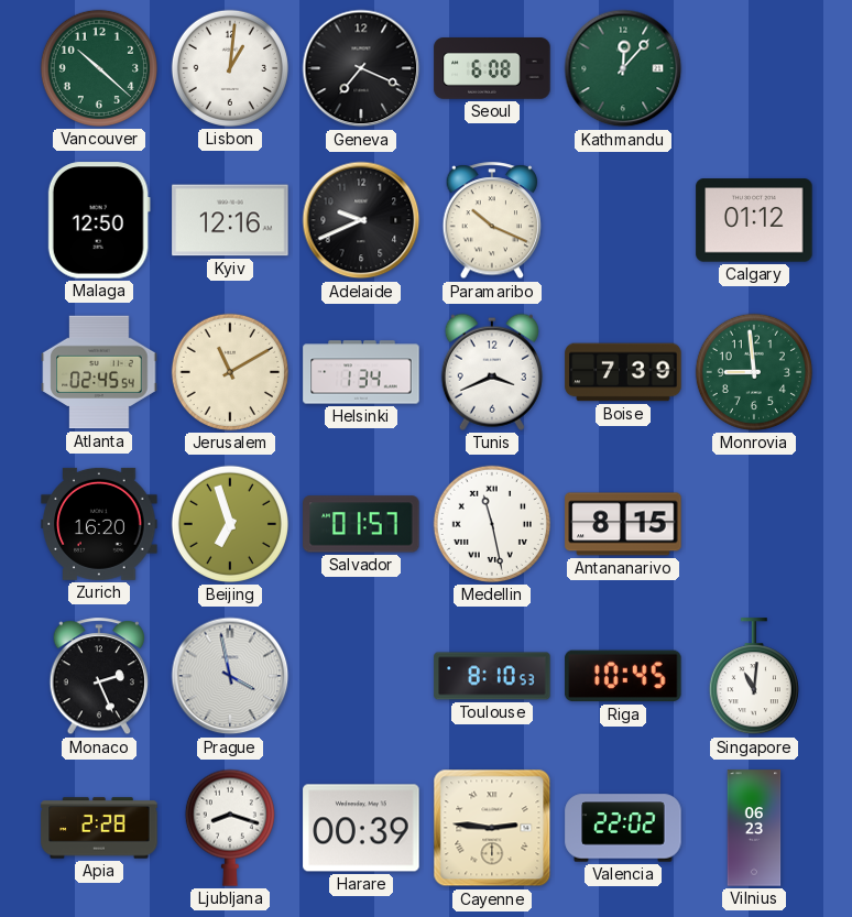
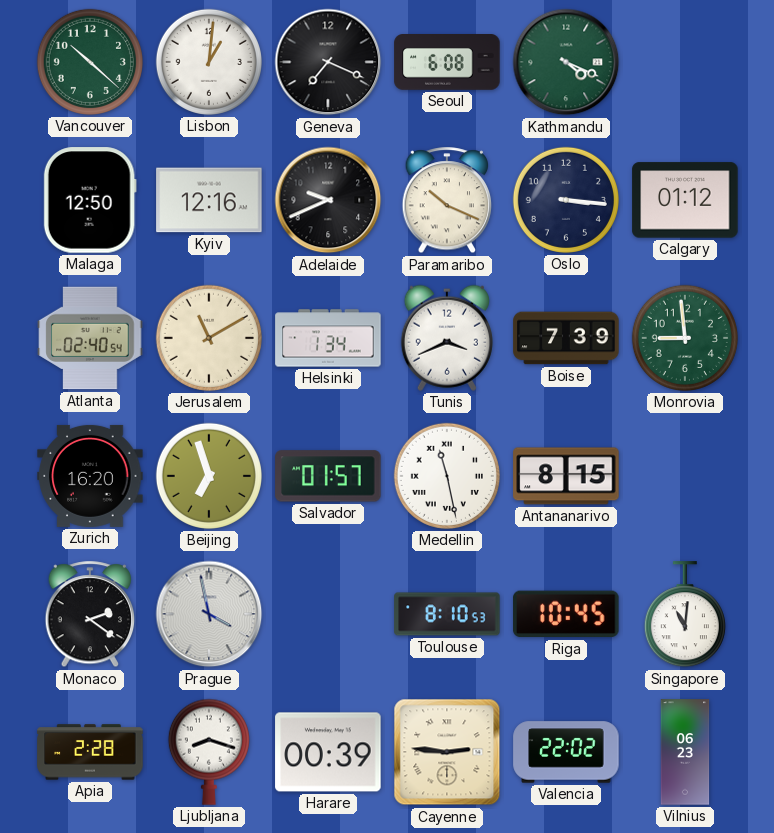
Kathmandu: 12:07 -> 4:19
Oslo: none -> 3:16
Atlanta: 02:45 -> 02:40
Monaco: 2:26 -> 2:21
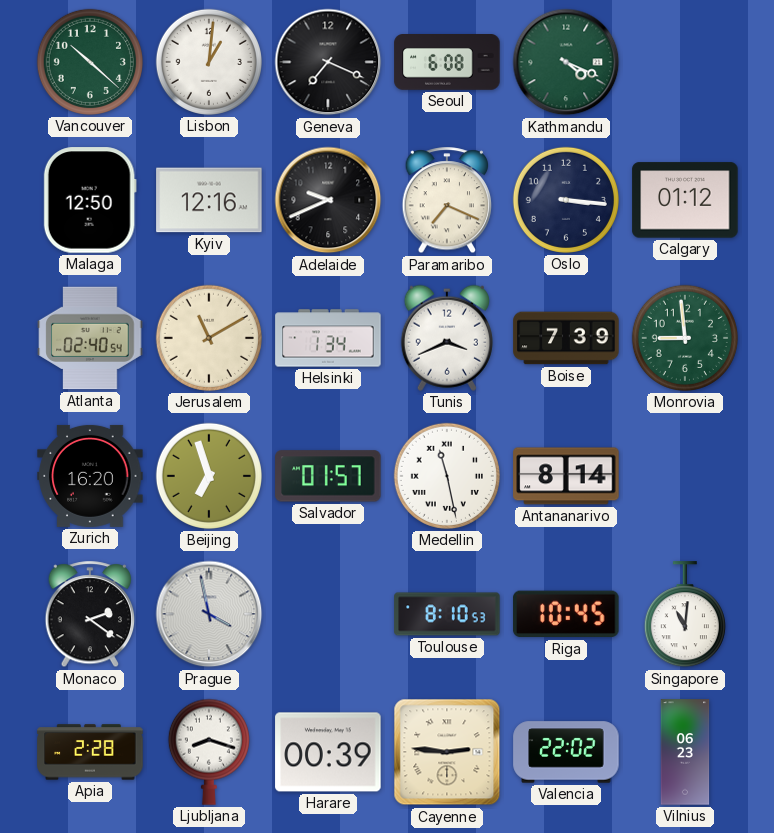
Paramaribo: 10:19 -> 7:19
Antananarivo: 8:15 -> 8:14
